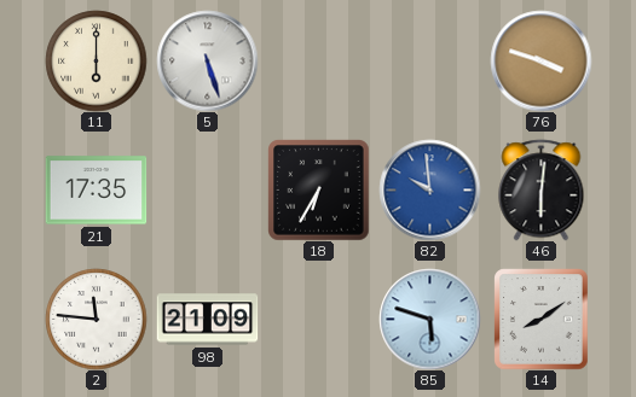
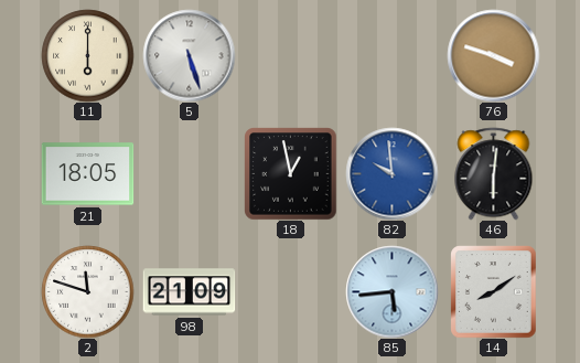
21: 17:35 -> 18:05
18: 6:35 -> 12:58
2: 11:46 -> 11:48
85: 5:48 -> 5:44
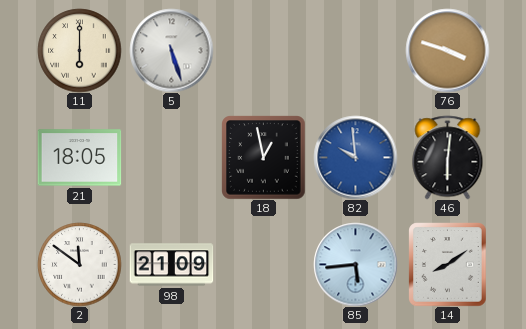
2: 11:48 -> 11:51
